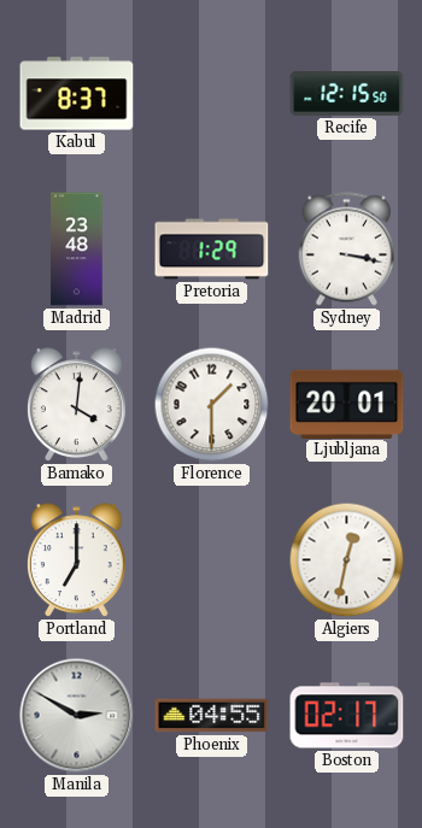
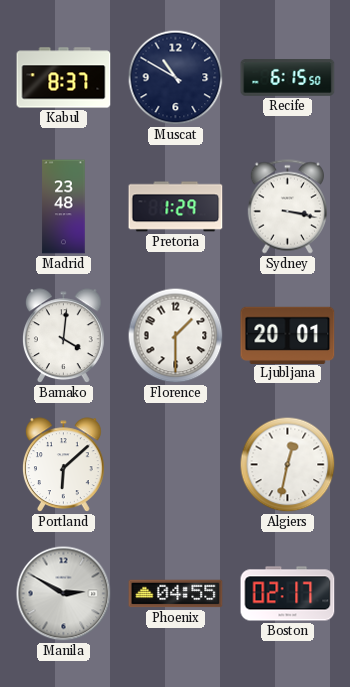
Muscat: none -> 10:50
Recife: 12:15 -> 6:15
Portland: 7:00 -> 6:08
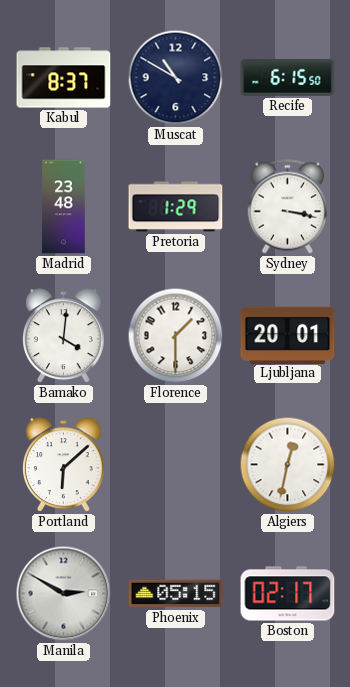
Phoenix: 04:55 -> 05:15
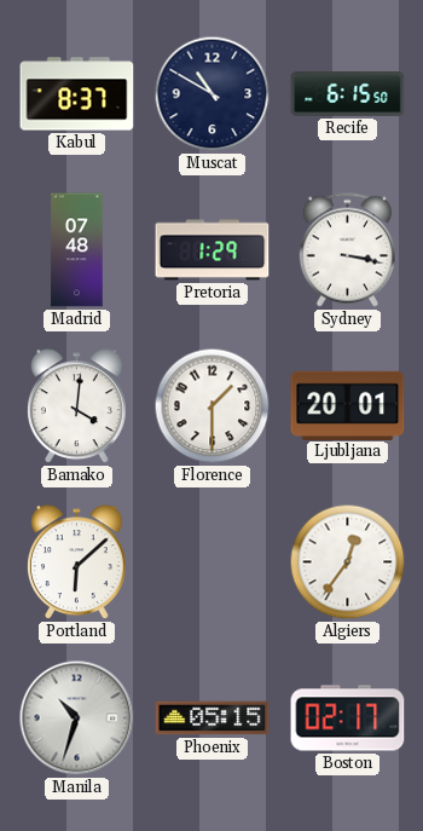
Madrid: 23:48 -> 07:48
Algiers: 12:32 -> 12:36
Manila: 2:50 -> 10:33
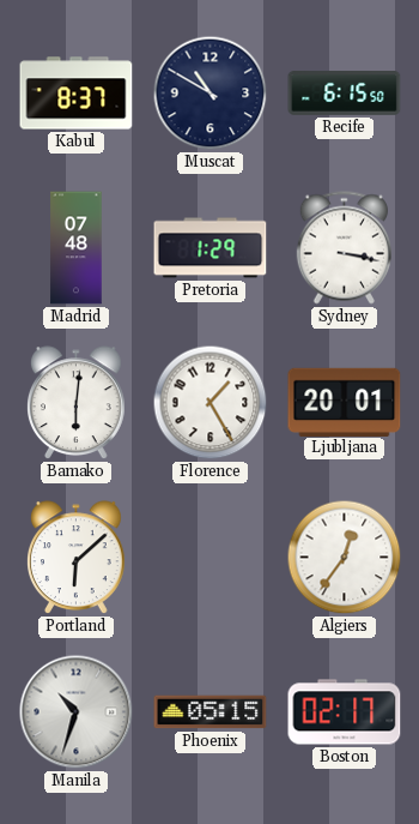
Bamako: 4:01 -> 6:01
Florence: 1:30 -> 1:25
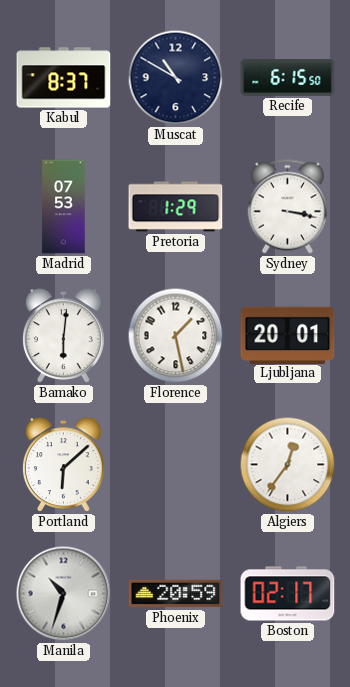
Madrid: 07:48 -> 07:53
Florence: 1:25 -> 1:28
Phoenix: 05:15 -> 20:59
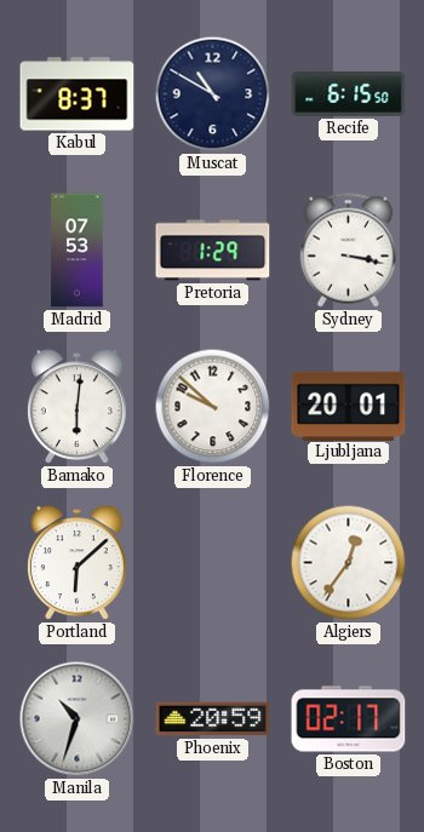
Florence: 1:28 -> 9:52
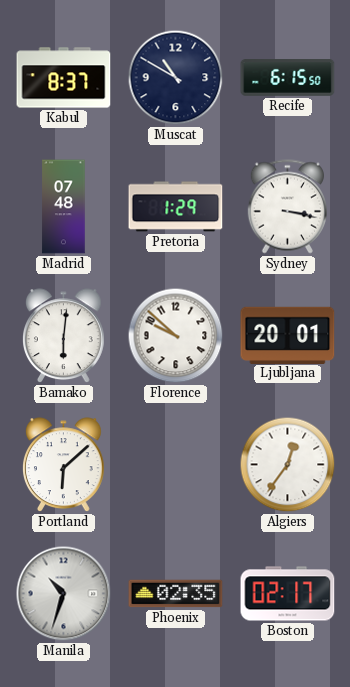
Madrid: 07:53 -> 07:48
Phoenix: 20:59 -> 02:35
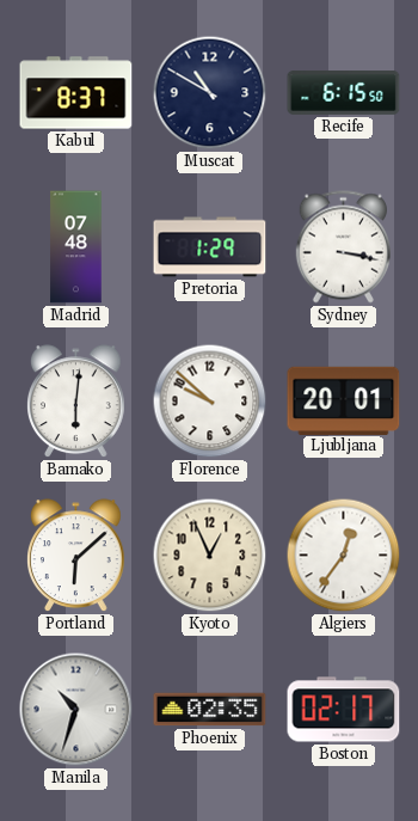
Kyoto: none -> 12:56
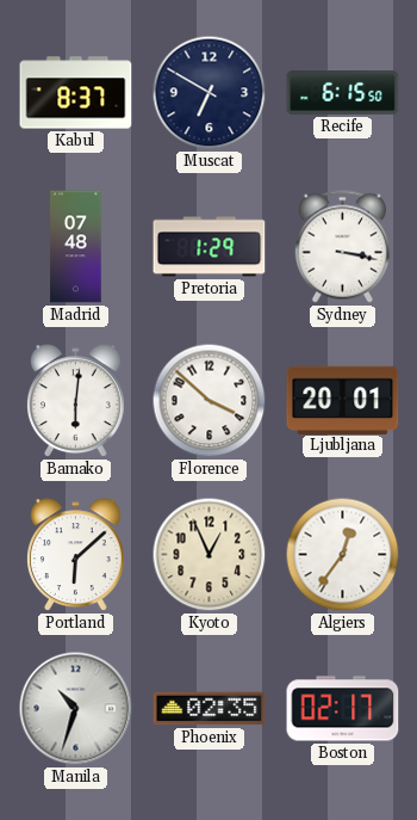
Muscat: 10:50 -> 6:50
Florence: 9:52 -> 3:52
